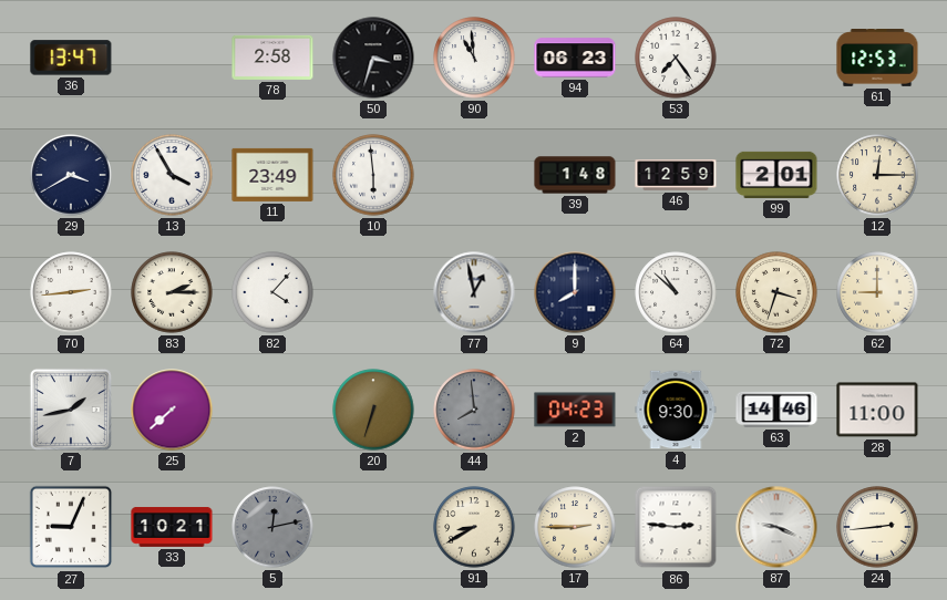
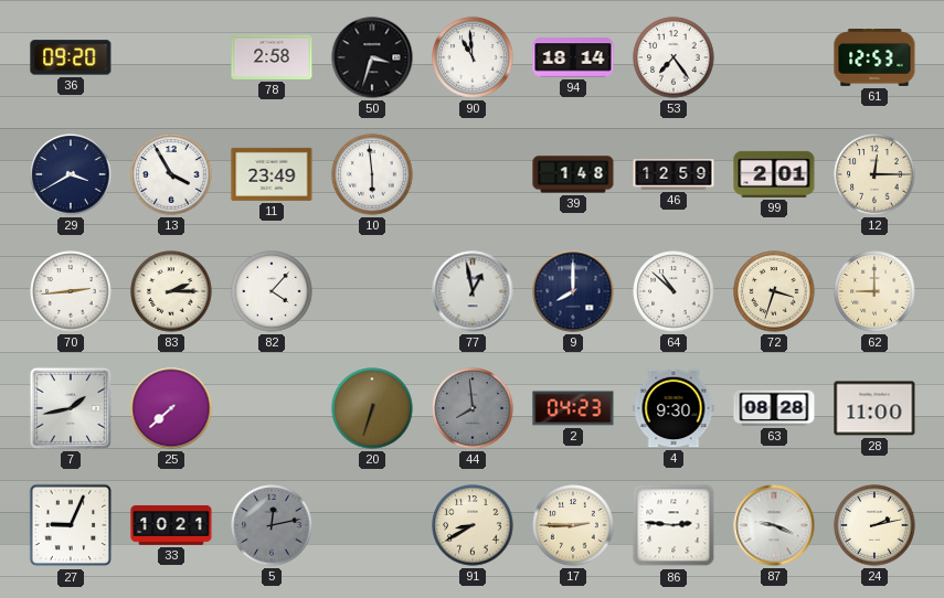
36: 13:47 -> 09:20
94: 06:23 -> 18:14
63: 14:46 -> 08:28
24: 2:44 -> 2:13
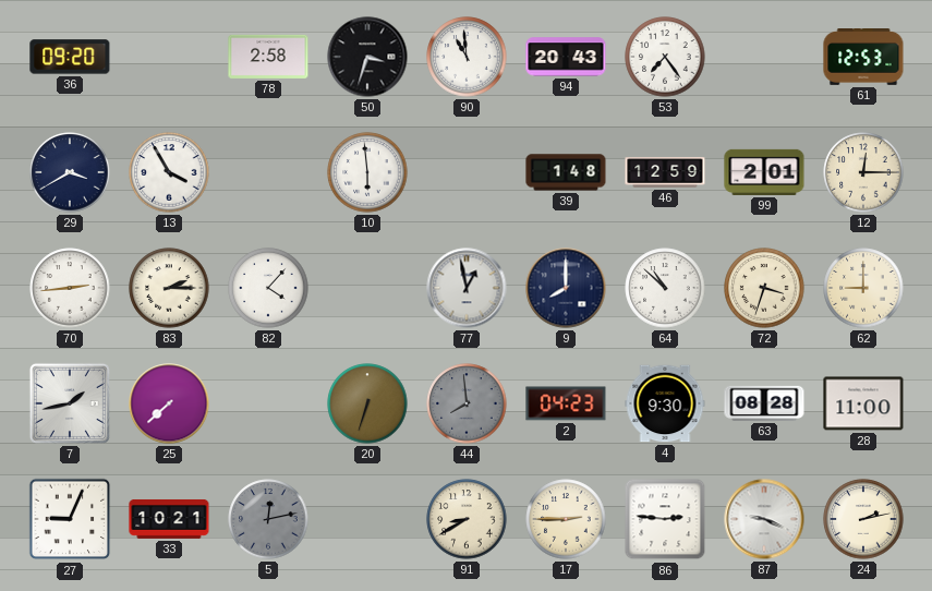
94: 18:14 -> 20:43
11: 23:49 -> none
